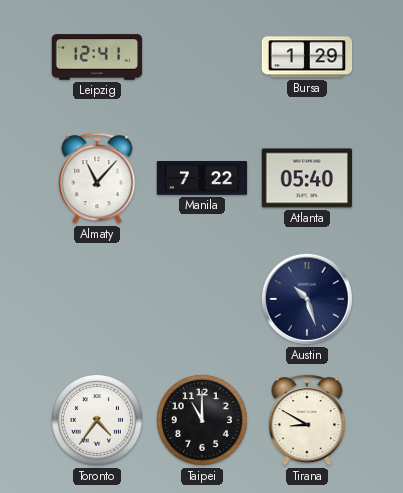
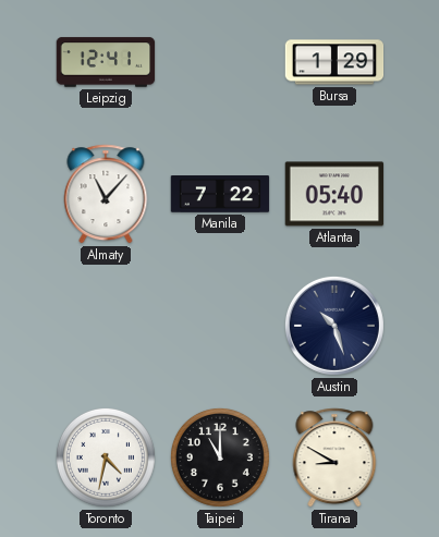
Toronto: 4:36 -> 4:32
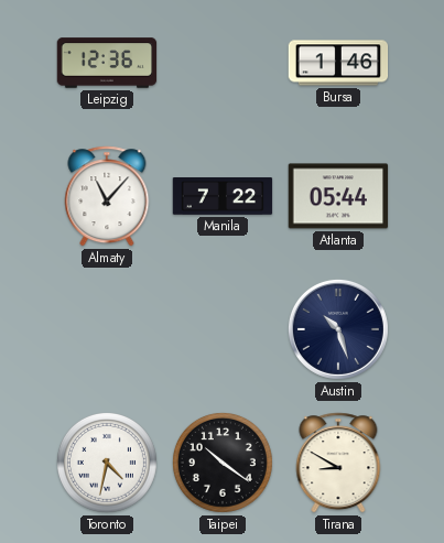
Leipzig: 12:41 -> 12:36
Bursa: 1:29 -> 1:46
Atlanta: 05:40 -> 05:44
Taipei: 11:00 -> 10:21
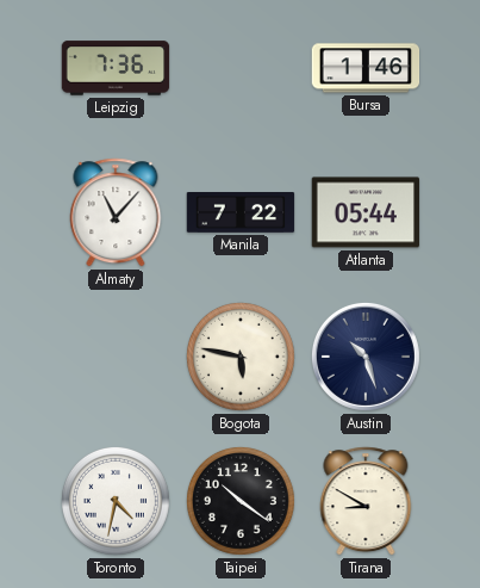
Leipzig: 12:36 -> 7:36
Bogota: none -> 5:47
